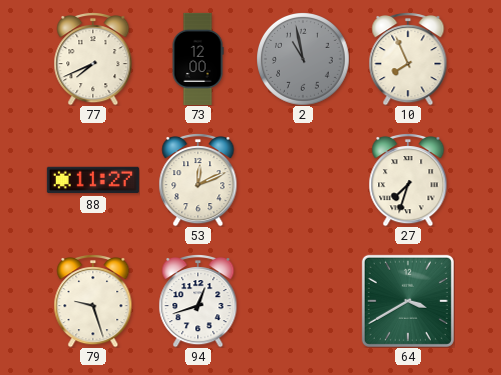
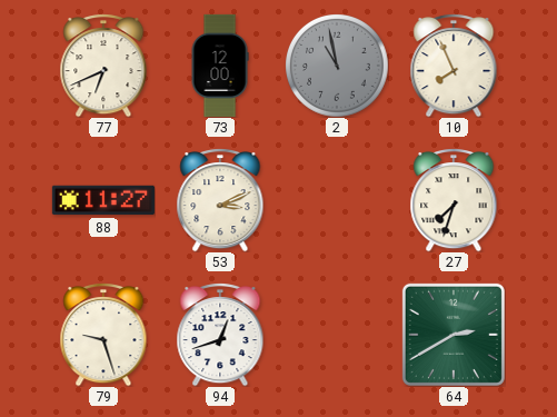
77: 7:41 -> 6:41
53: 12:11 -> 3:11
64: 3:40 -> 2:40
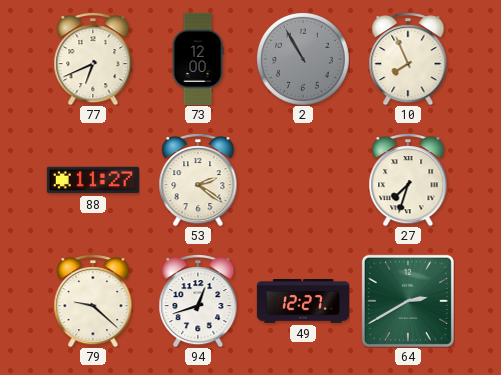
2: 10:58 -> 10:55
53: 3:11 -> 2:21
79: 9:27 -> 9:22
49: none -> 12:27
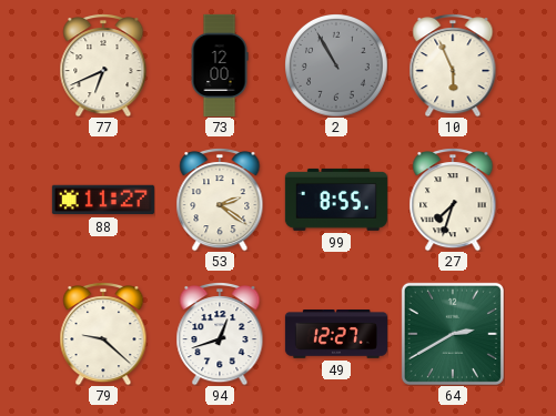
10: 7:56 -> 5:56
99: none -> 8:55
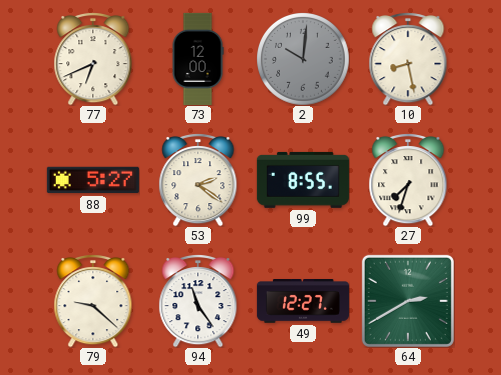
2: 10:55 -> 10:01
10: 5:56 -> 8:28
88: 11:27 -> 5:27
94: 12:42 -> 11:24
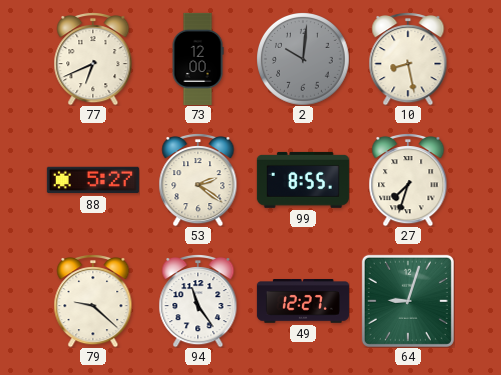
64: 2:40 -> 9:03
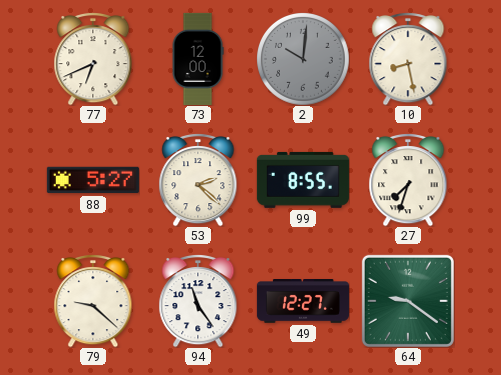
53: 2:21 -> 2:22
64: 9:03 -> 9:21
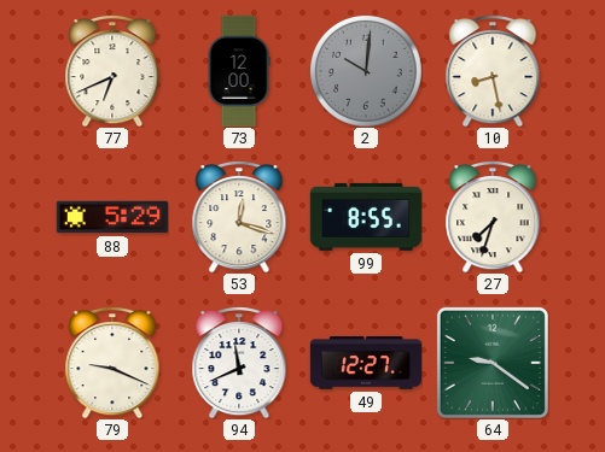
88: 5:27 -> 5:29
53: 2:22 -> 12:18
79: 9:22 -> 9:19
94: 11:24 -> 11:41
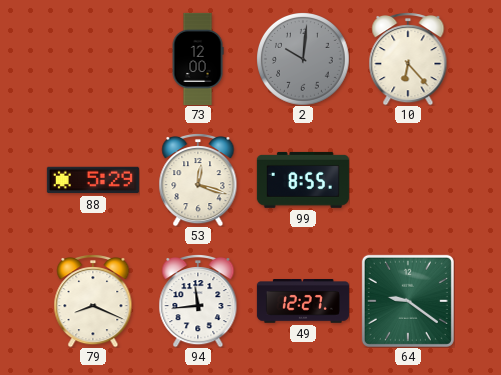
77: 6:41 -> none
10: 8:28 -> 6:23
27: 7:33 -> none
79: 9:19 -> 8:19
94: 11:41 -> 11:44
